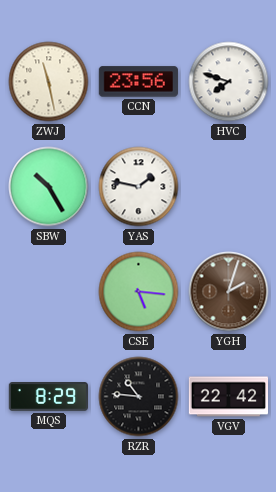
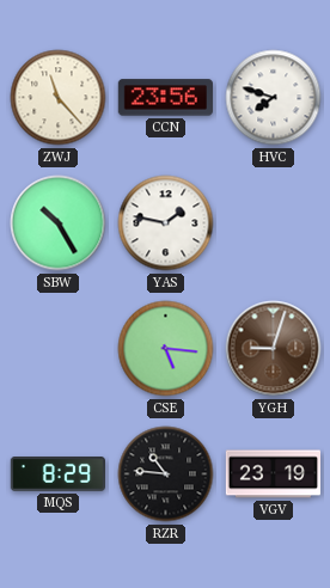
ZWJ: 11:28 -> 11:23
YGH: 2:03 -> 9:03
VGV: 22:42 -> 23:19
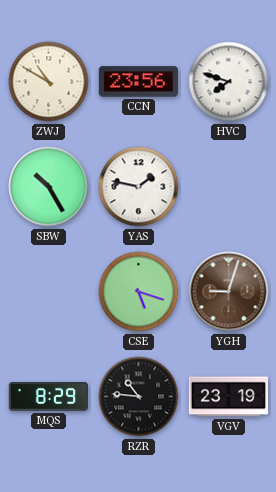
ZWJ: 11:23 -> 10:50
CSE: 5:16 -> 5:18
